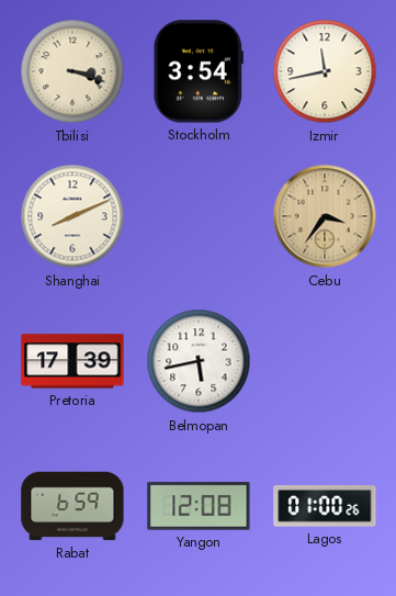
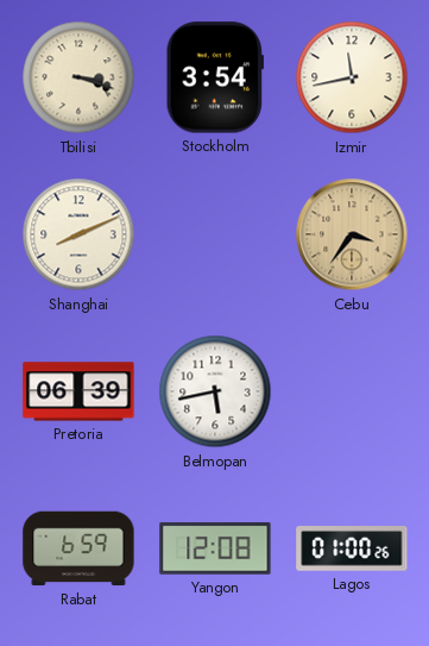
Pretoria: 17:39 -> 06:39
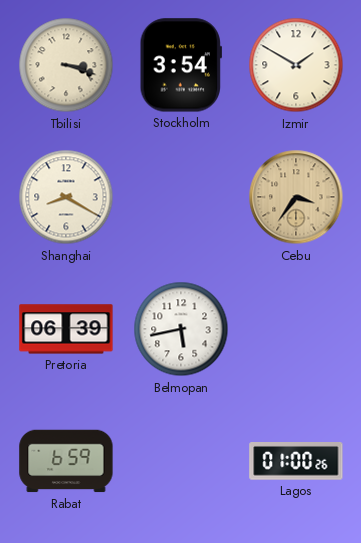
Izmir: 11:43 -> 1:50
Shanghai: 8:11 -> 8:20
Yangon: 12:08 -> none
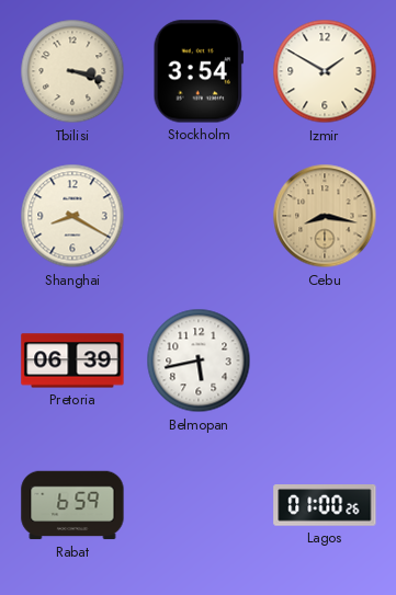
Cebu: 3:36 -> 8:17
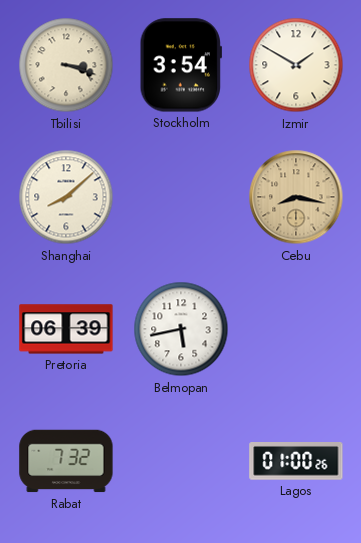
Shanghai: 8:20 -> 8:08
Rabat: 6:59 -> 7:32
